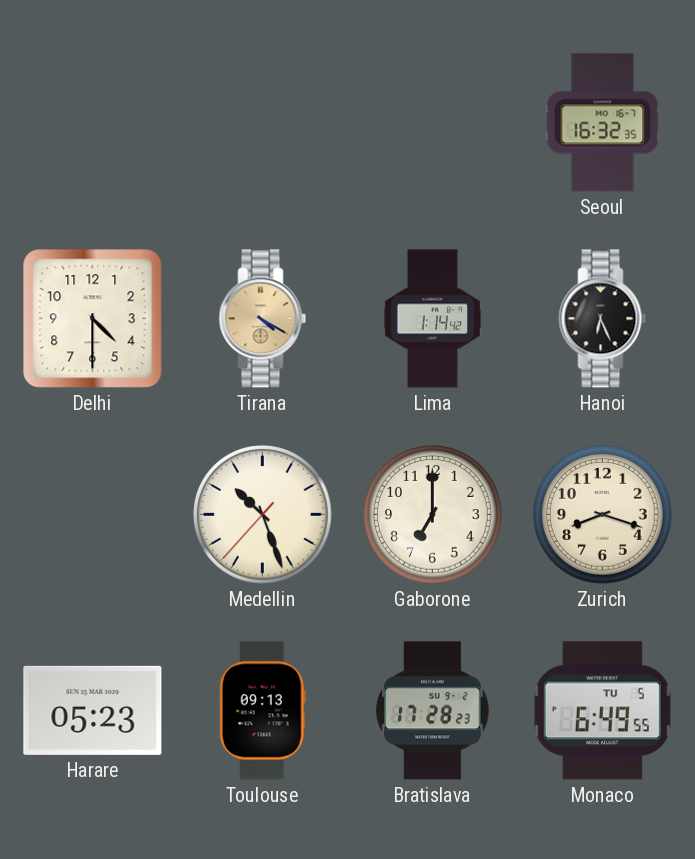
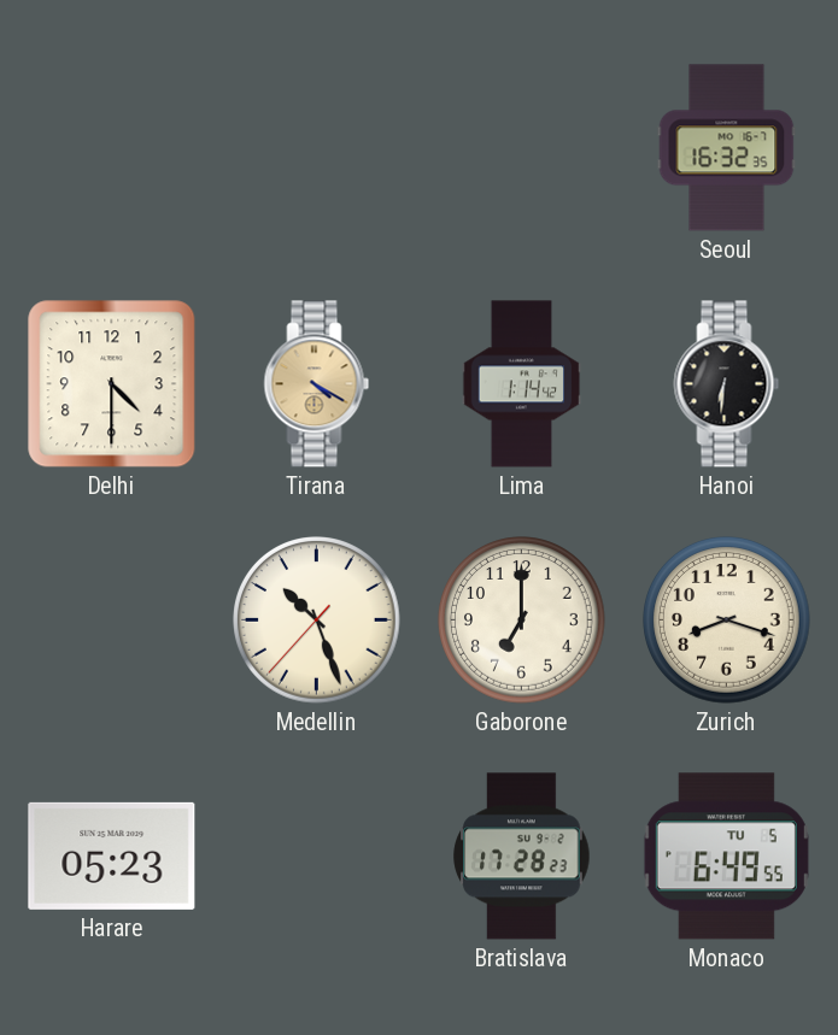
Hanoi: 6:26 -> 6:31
Toulouse: 09:13 -> none
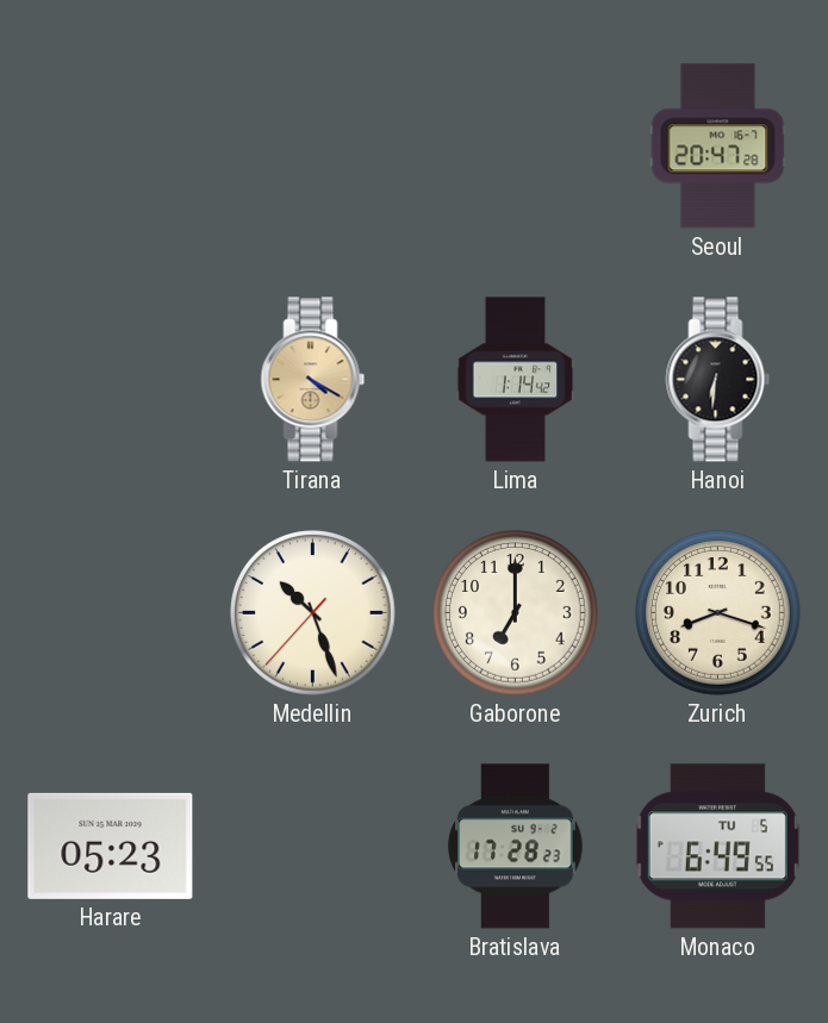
Seoul: 16:32 -> 20:47
Delhi: 4:30 -> none
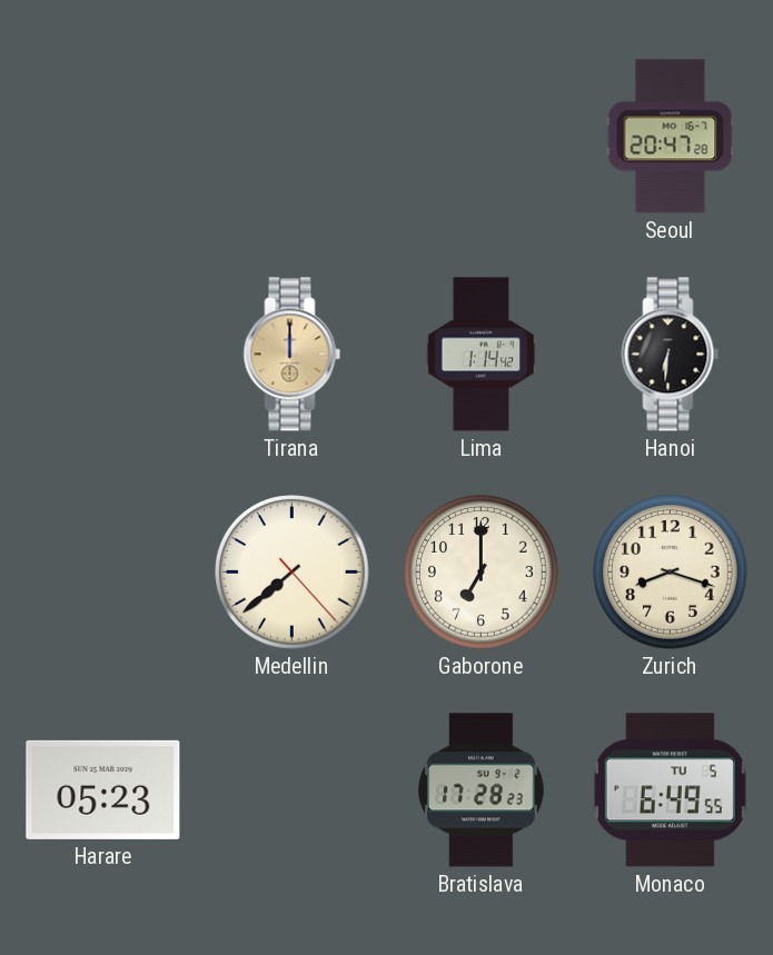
Tirana: 4:20 -> 12:00
Medellin: 10:26 -> 7:38
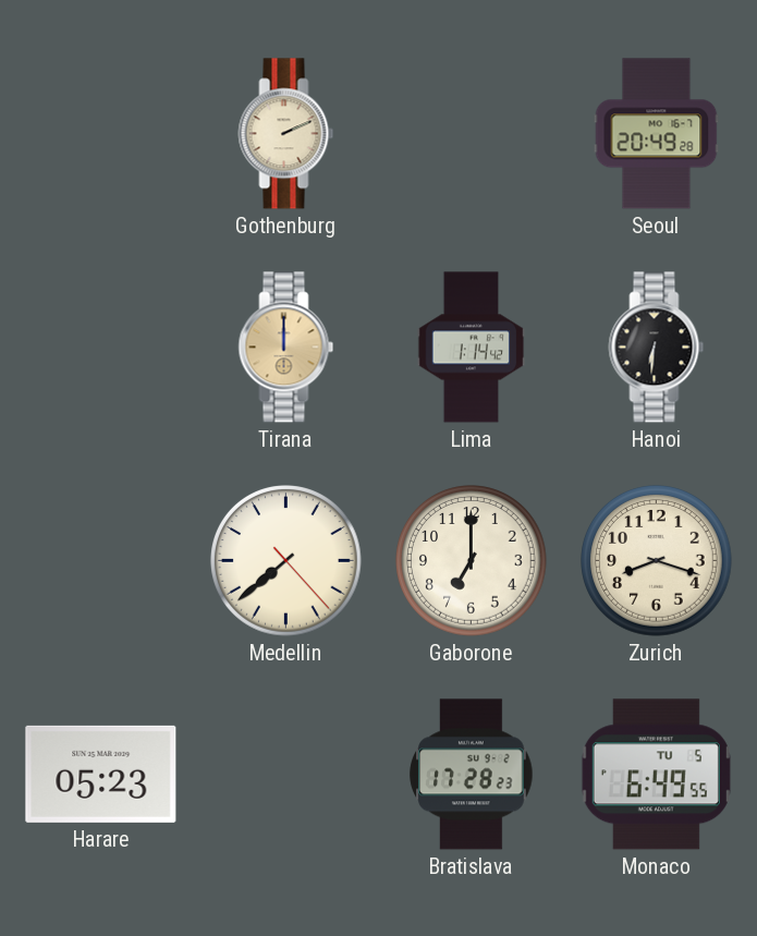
Gothenburg: none -> 2:11
Seoul: 20:47 -> 20:49
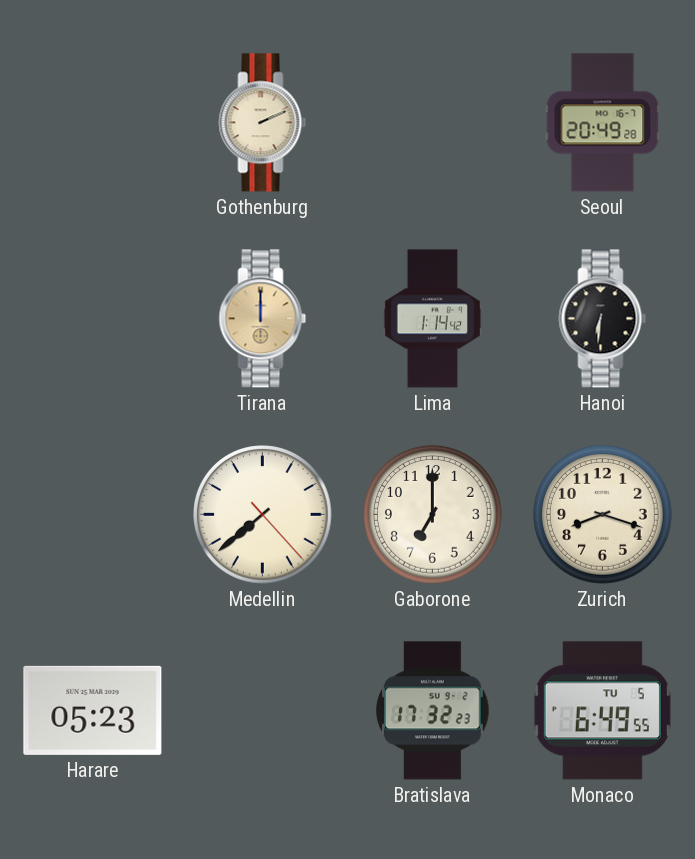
Bratislava: 17:28 -> 17:32
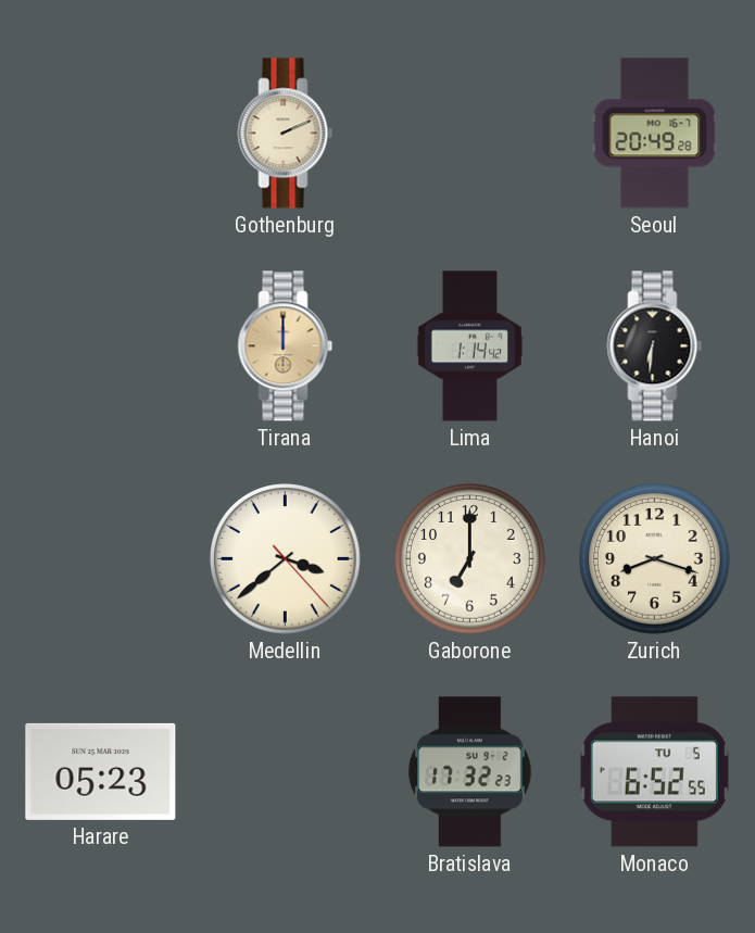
Medellin: 7:38 -> 3:38
Monaco: 6:49 -> 6:52
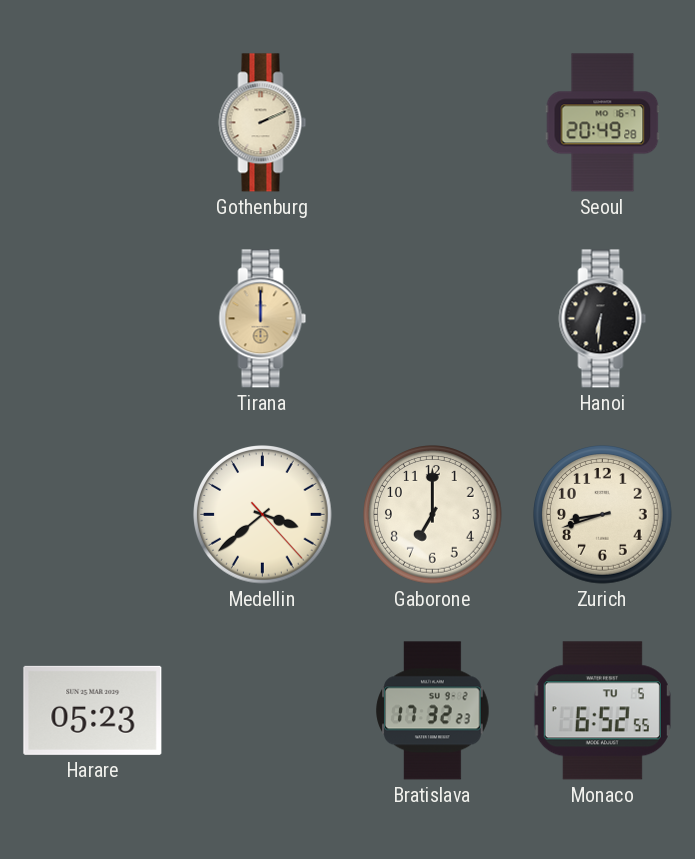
Lima: 1:14 -> none
Zurich: 8:18 -> 8:42
